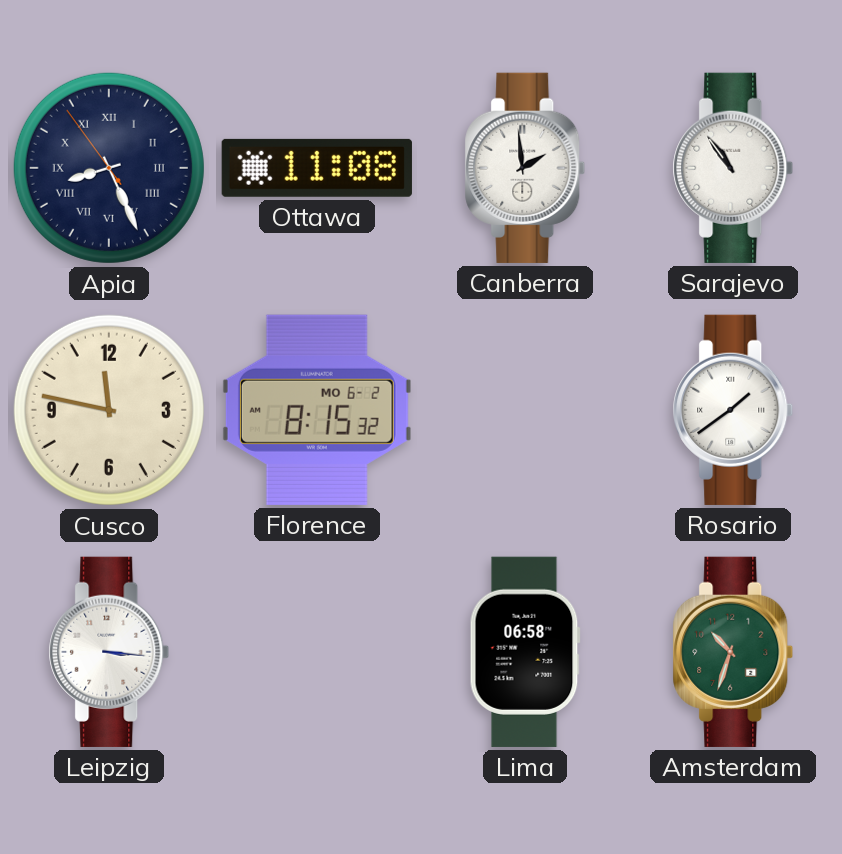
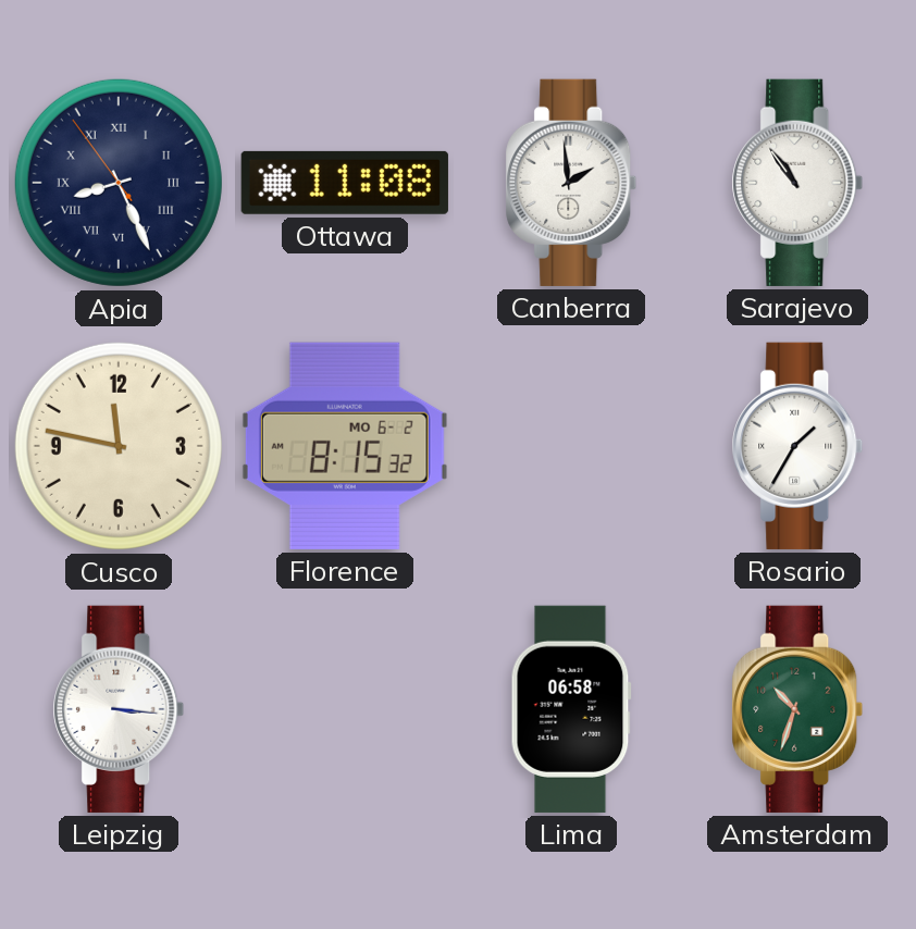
Rosario: 1:39 -> 1:35
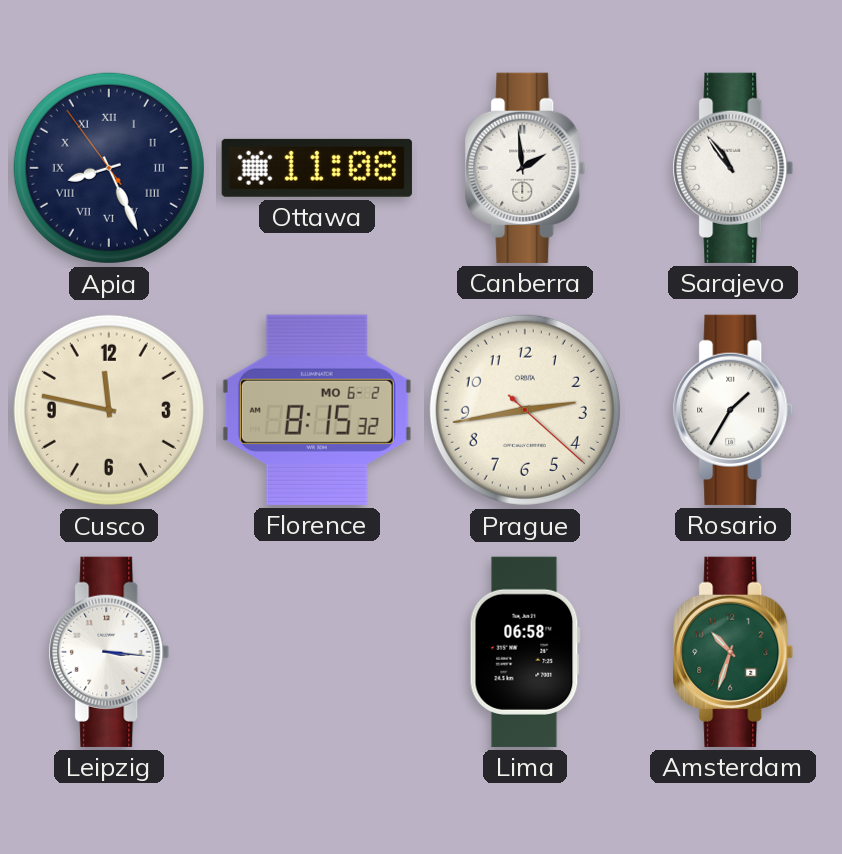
Prague: none -> 2:43
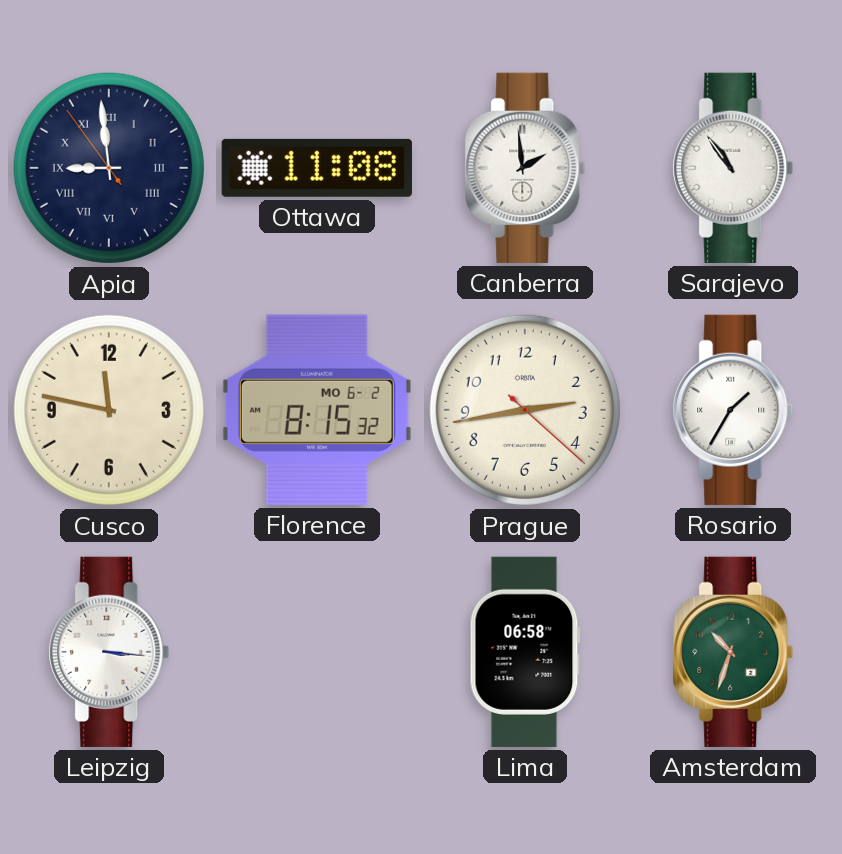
Apia: 8:25 -> 8:58
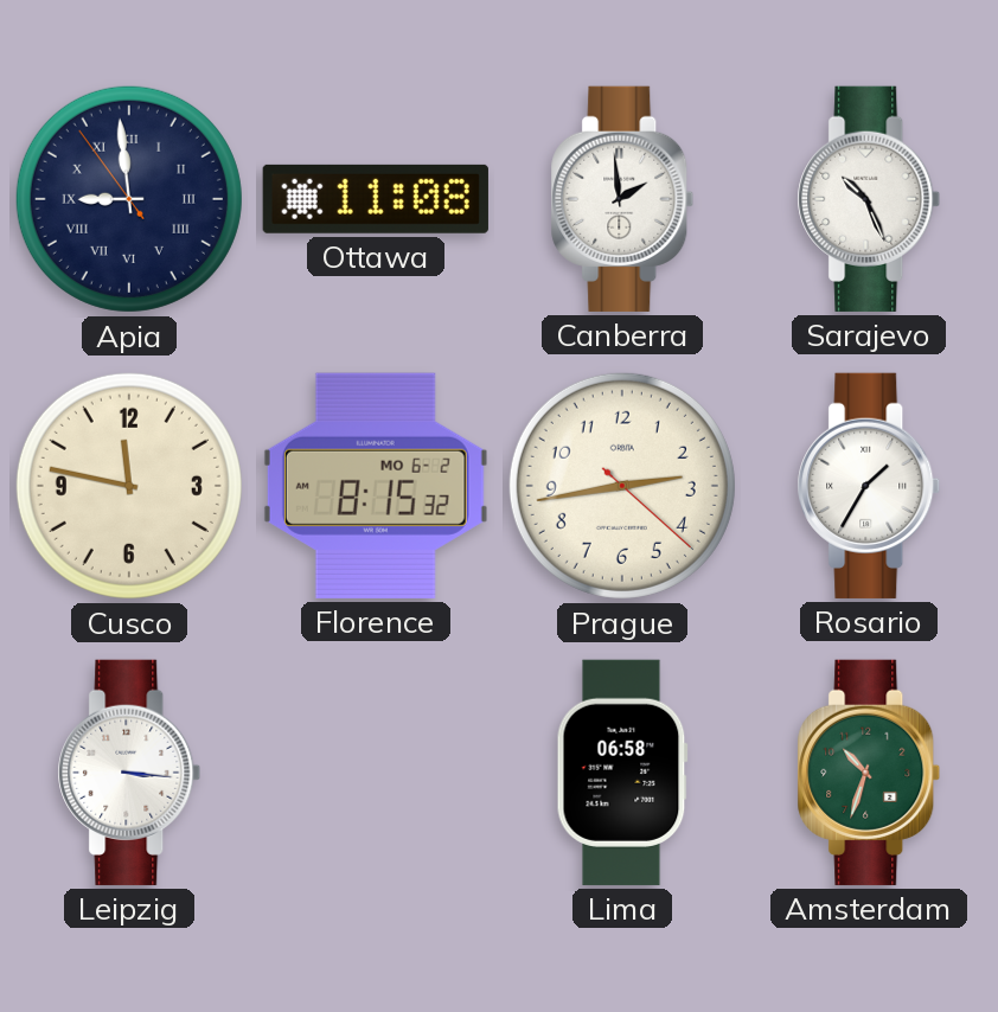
Sarajevo: 10:54 -> 10:26
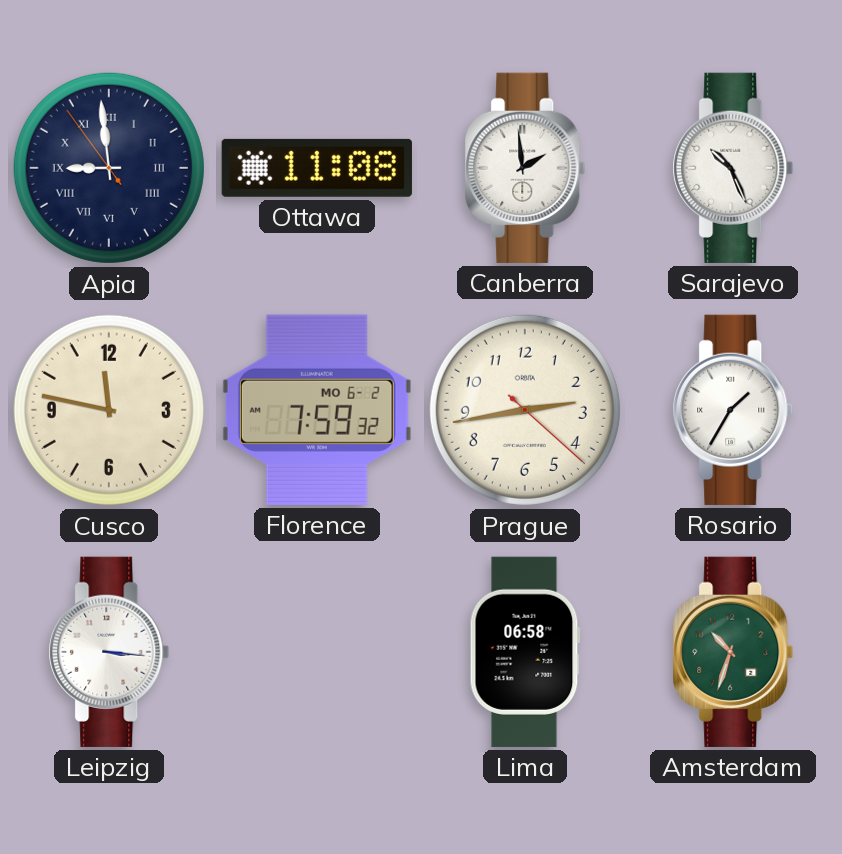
Florence: 8:15 -> 7:59
